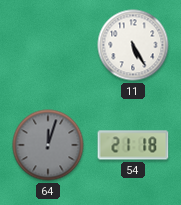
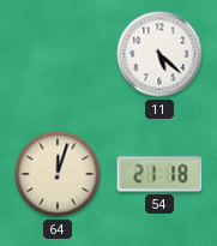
11: 5:25 -> 5:22
64 dial: grey -> cream
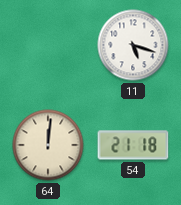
11: 5:22 -> 5:18
64: 12:03 -> 12:01
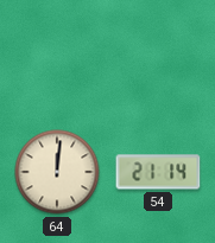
11: 5:18 -> none
54: 21:18 -> 21:14
